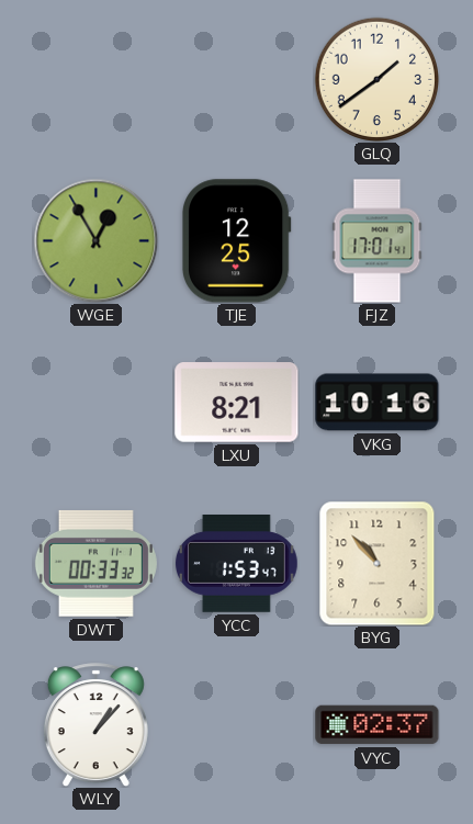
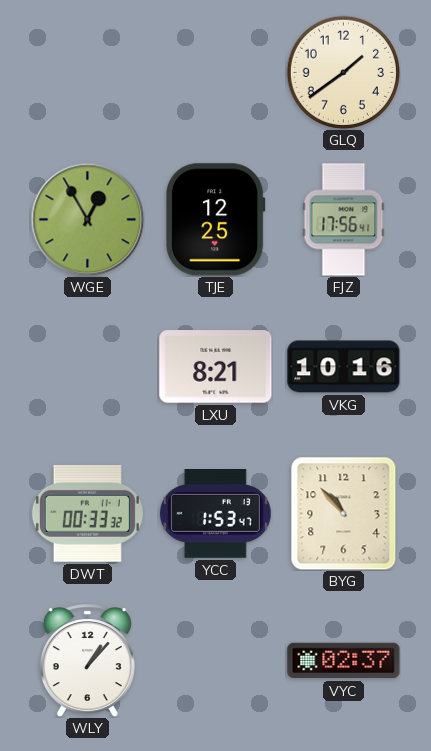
FJZ: 17:01 -> 17:56
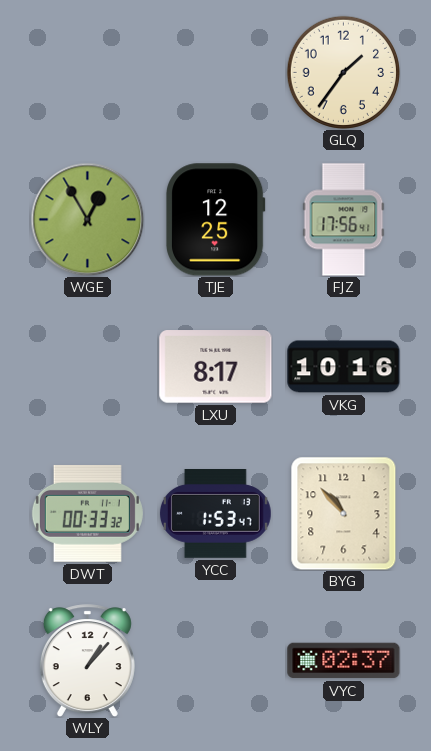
GLQ: 1:39 -> 1:36
LXU: 8:21 -> 8:17
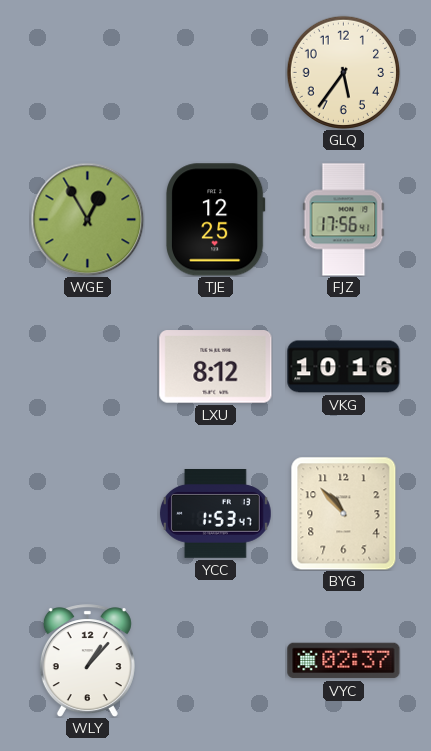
GLQ: 1:36 -> 5:36
LXU: 8:17 -> 8:12
DWT: 00:33 -> none
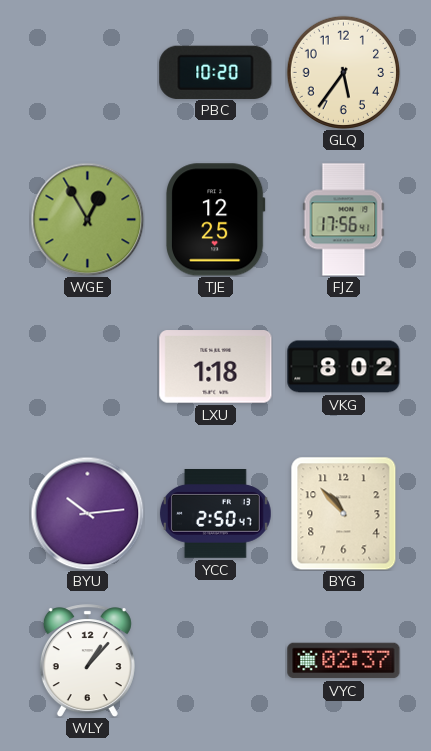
PBC: none -> 10:20
LXU: 8:12 -> 1:18
VKG: 10:16 -> 8:02
BYU: none -> 10:14
YCC: 1:53 -> 2:50
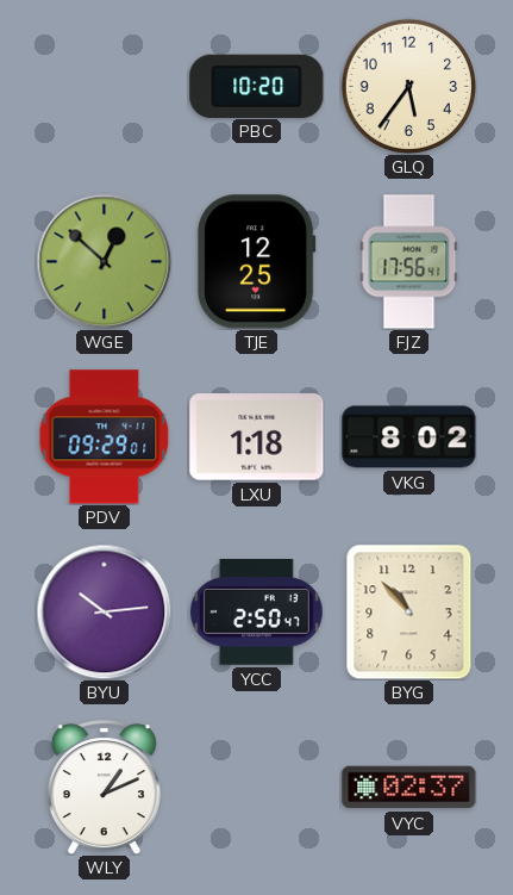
WGE: 12:55 -> 12:52
PDV: none -> 09:29
WLY: 1:07 -> 1:11
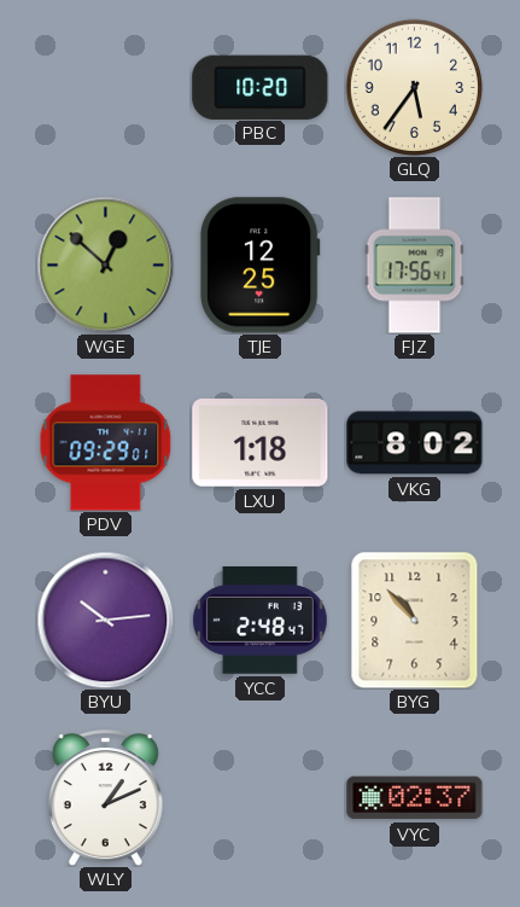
YCC: 2:50 -> 2:48
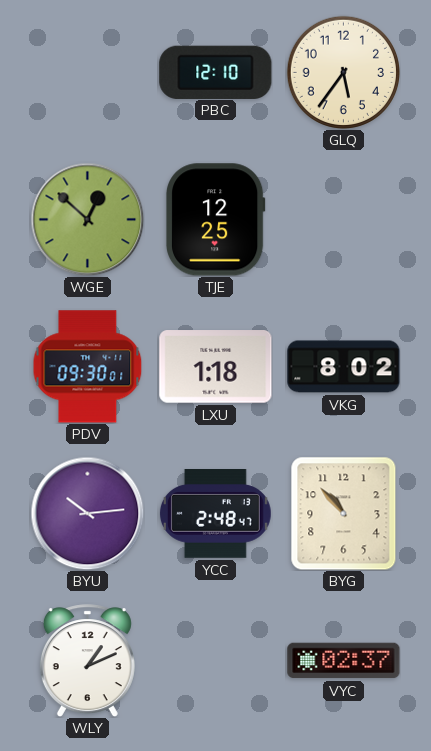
PBC: 10:20 -> 12:10
FJZ: 17:56 -> none
PDV: 09:29 -> 09:30
